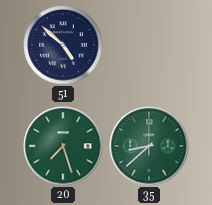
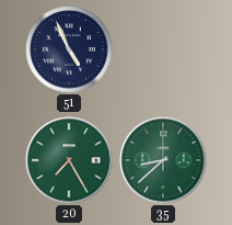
51: 4:52 -> 4:56
20: 7:27 -> 7:25
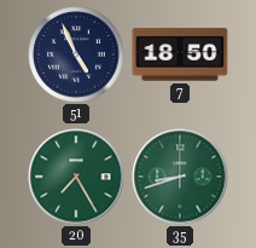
7: none -> 18:50
35: 8:38 -> 8:42
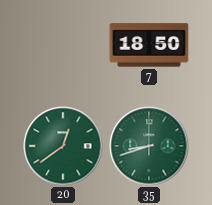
51: 4:56 -> none
20: 7:25 -> 12:39
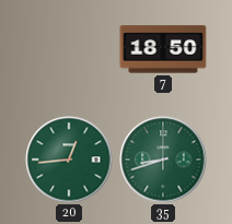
20: 12:39 -> 12:44
